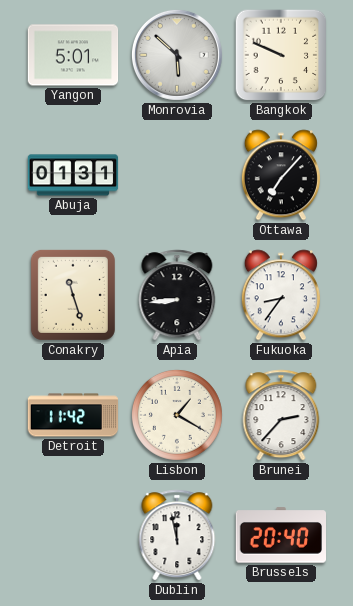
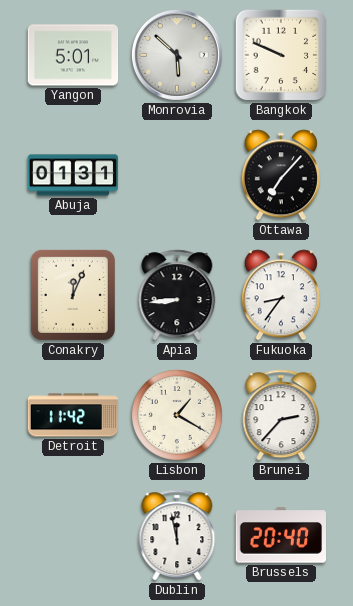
Conakry: 11:27 -> 12:04
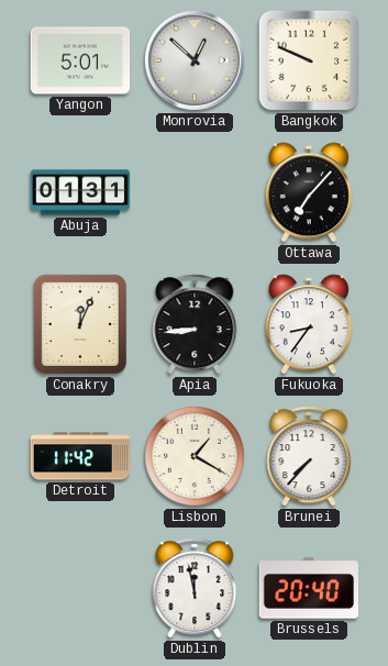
Monrovia: 5:52 -> 12:52
Brunei: 2:37 -> 7:37
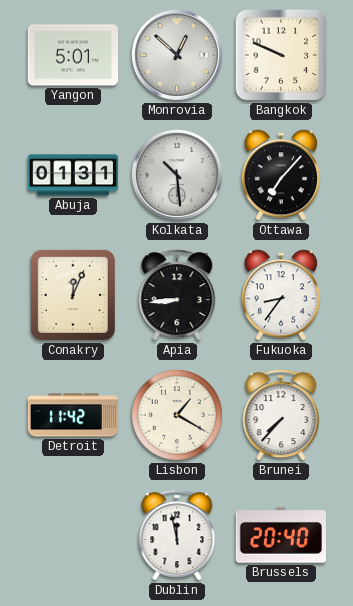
Kolkata: none -> 10:29
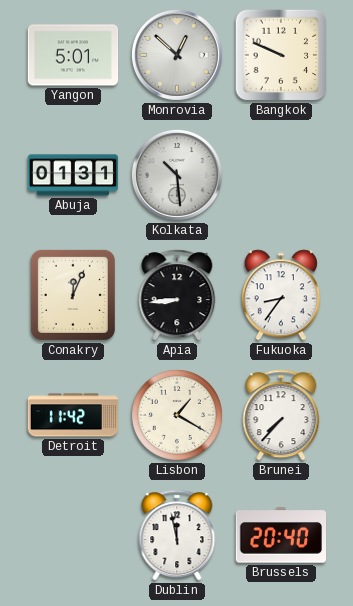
Ottawa: 7:07 -> none
